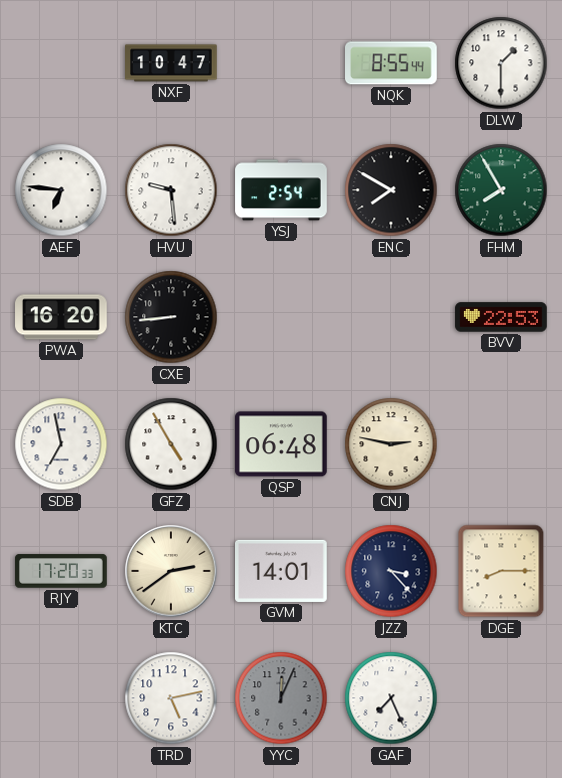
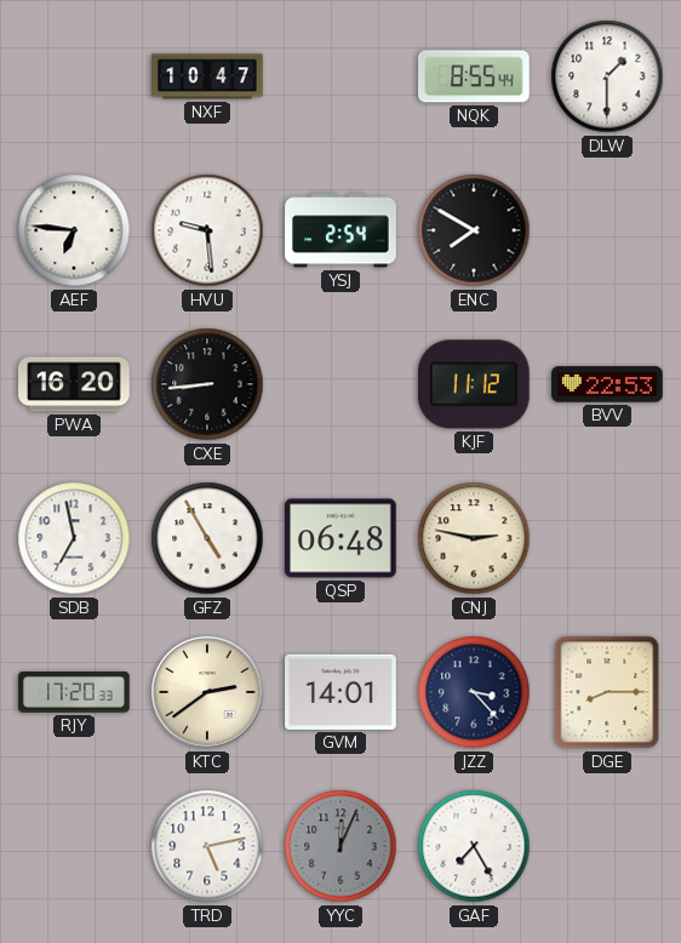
FHM: 7:55 -> none
KJF: none -> 11:12
GAF: 7:26 -> 7:25
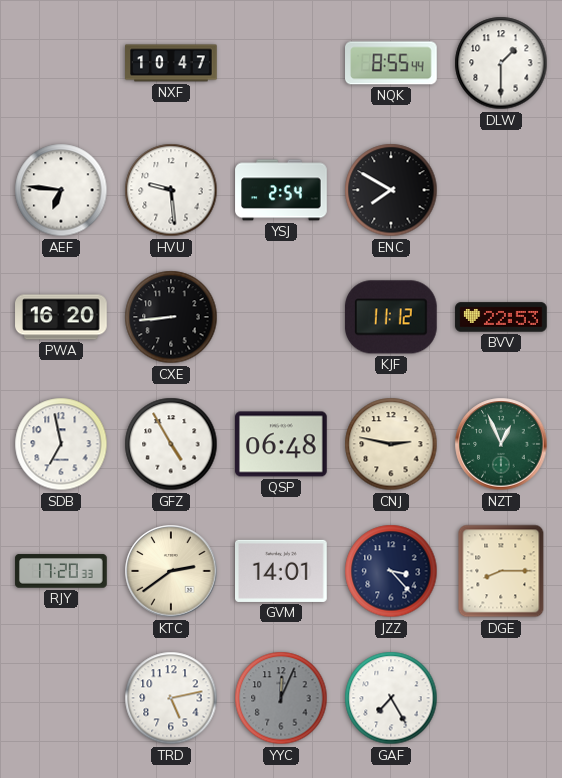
NZT: none -> 12:56
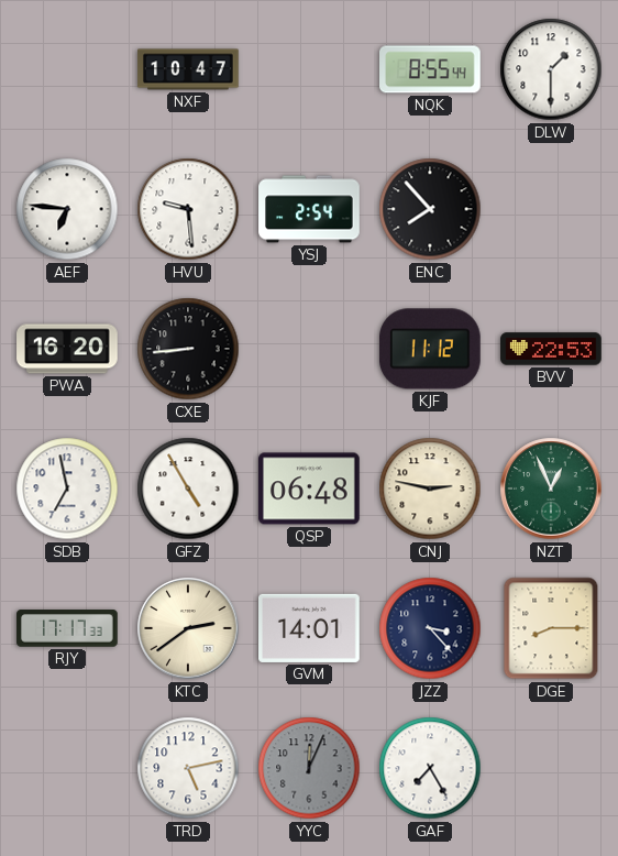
ENC: 7:50 -> 7:53
RJY: 17:20 -> 17:17
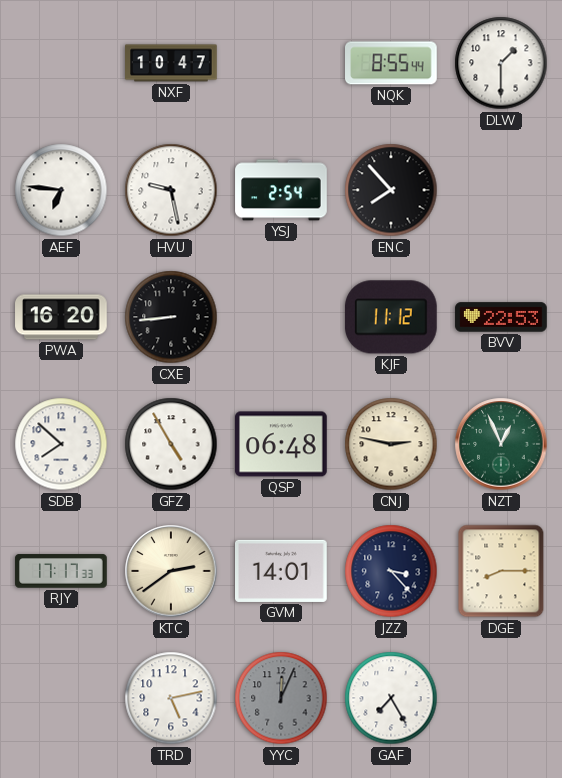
HVU: 9:29 -> 9:28
SDB: 6:58 -> 7:52
